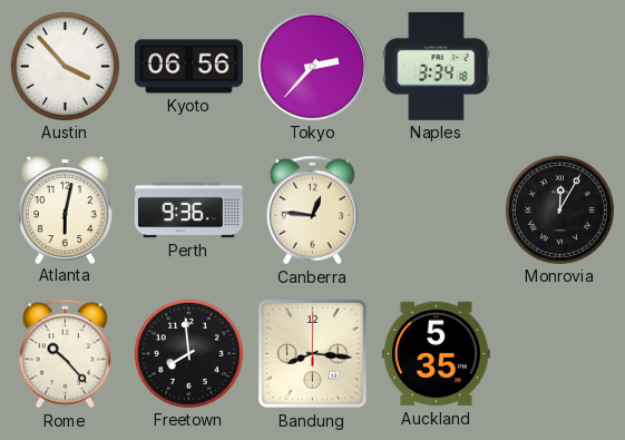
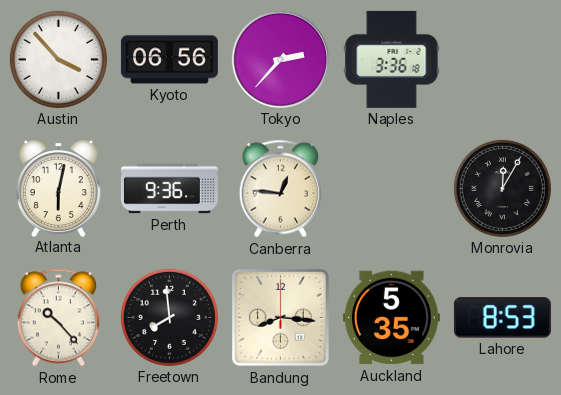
Naples: 3:34 -> 3:36
Lahore: none -> 8:53
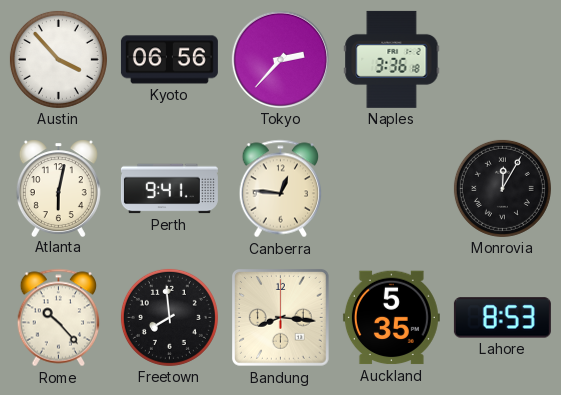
Perth: 9:36 -> 9:41
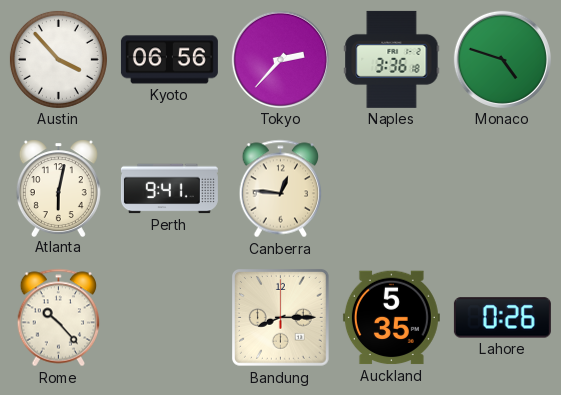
Monaco: none -> 4:48
Monrovia: 12:05 -> none
Freetown: 7:59 -> none
Bandung: 8:16 -> 8:15
Lahore: 8:53 -> 0:26
